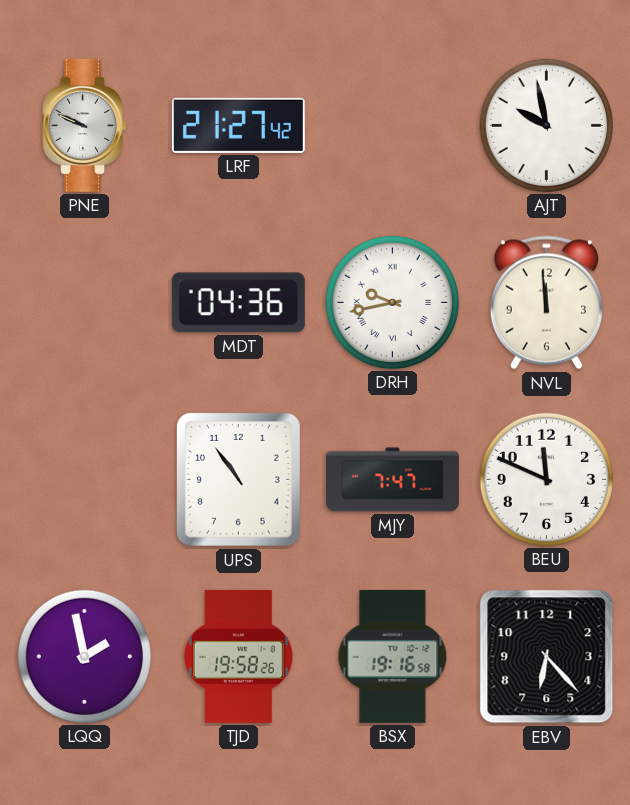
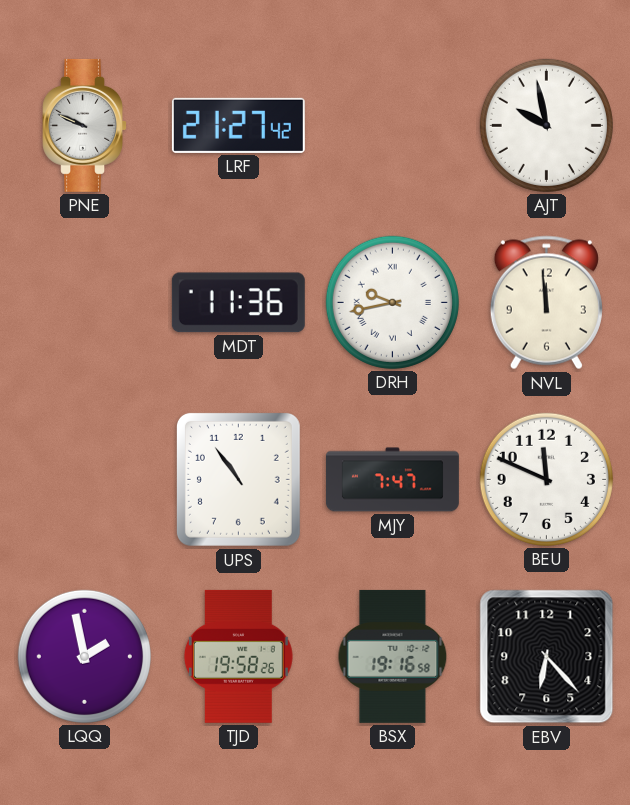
MDT: 04:36 -> 11:36
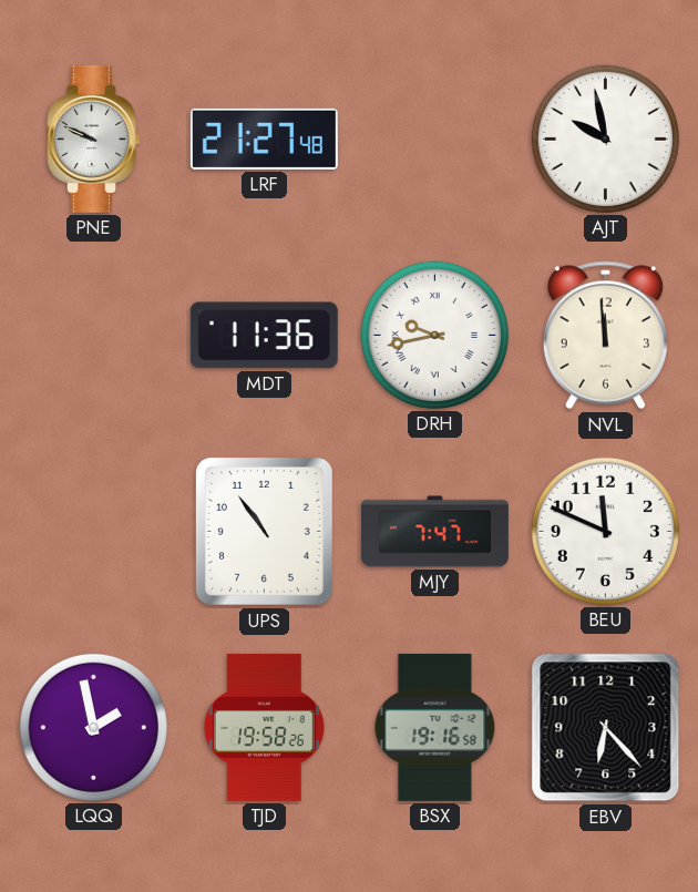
LRF: 21:27:42 -> 21:27:48
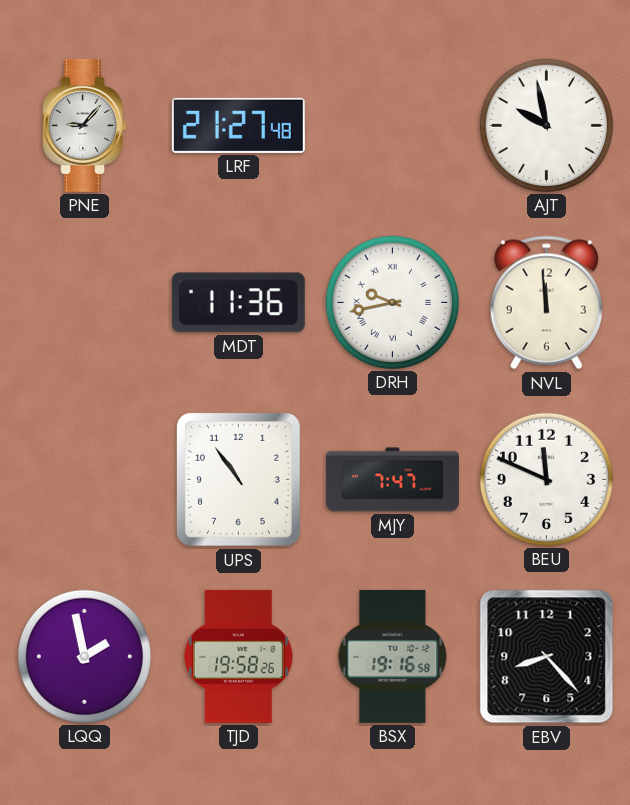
PNE: 9:49 -> 9:07
EBV: 6:23 -> 8:23
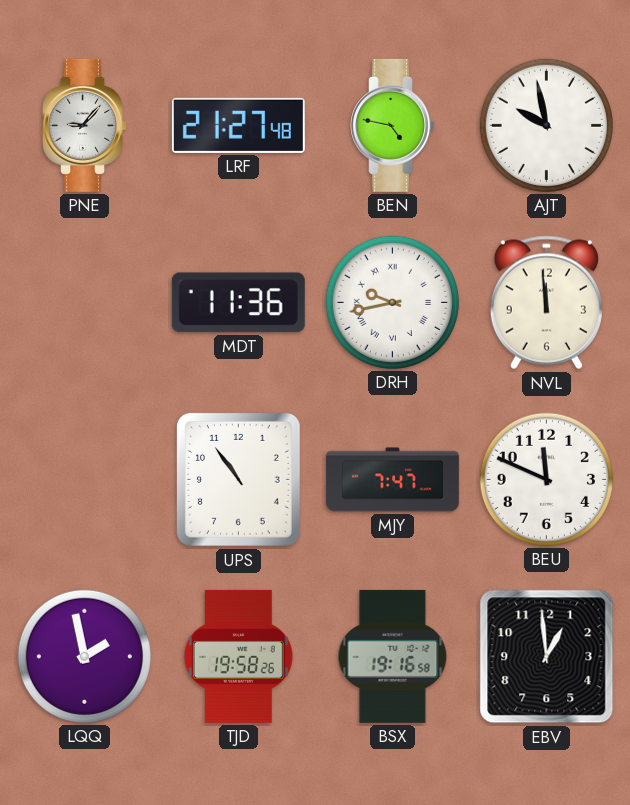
BEN: none -> 4:47
EBV: 8:23 -> 12:59
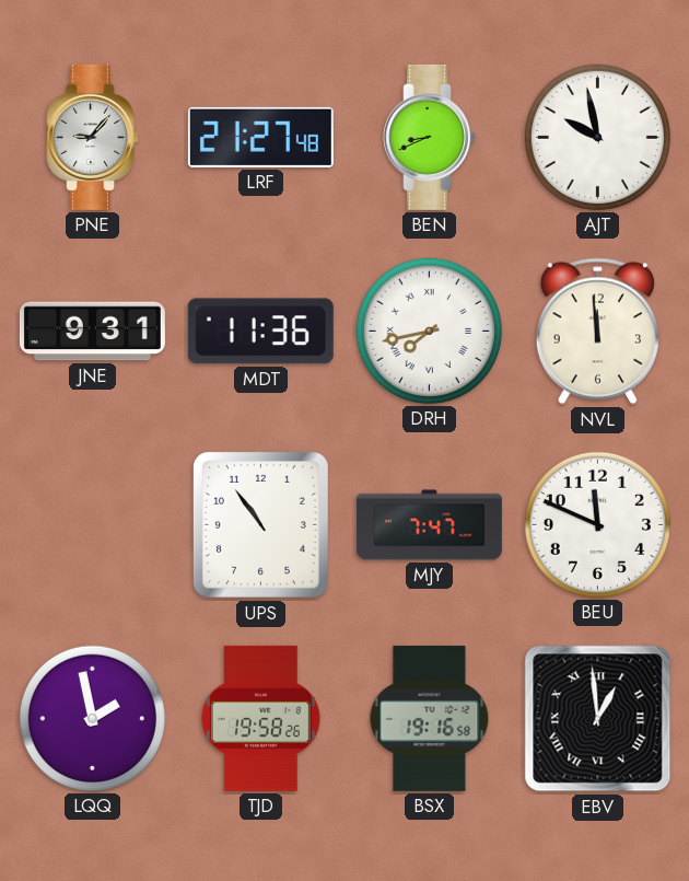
BEN: 4:47 -> 8:41
JNE: none -> 9:31
DRH: 9:43 -> 7:43
EBV numerals: Arabic -> Roman
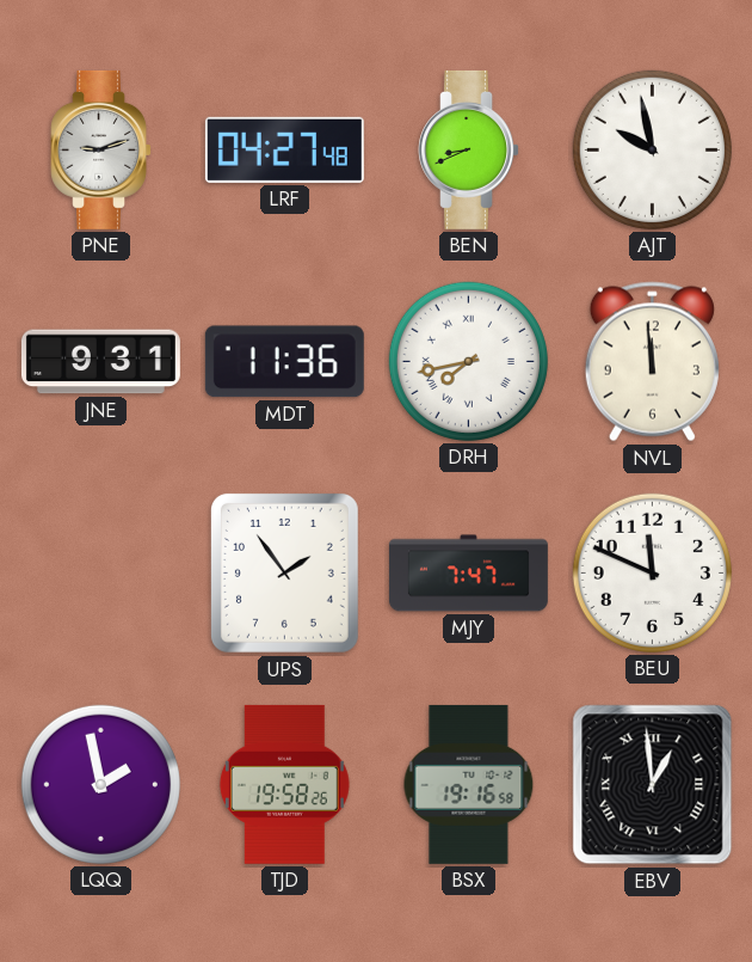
PNE: 9:07 -> 9:12
LRF: 21:27 -> 04:27
UPS: 10:54 -> 1:54
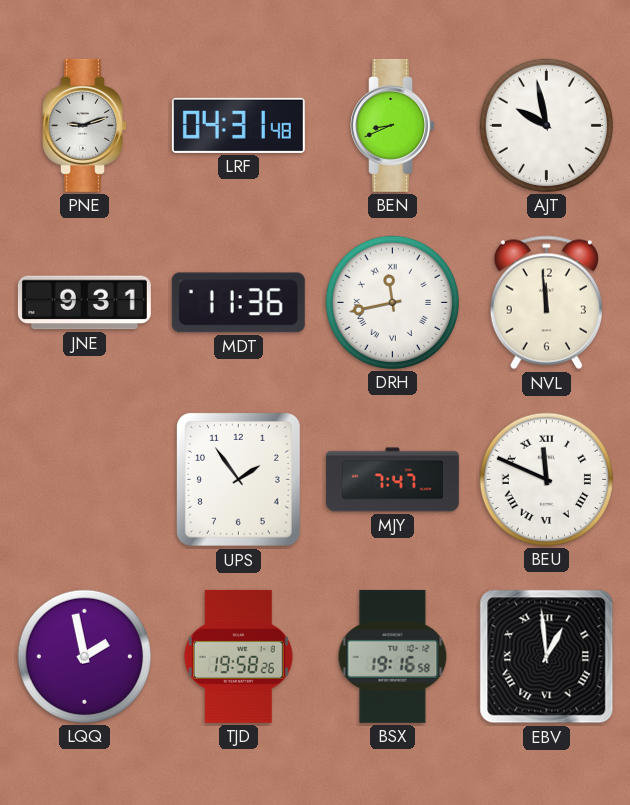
LRF: 04:27 -> 04:31
DRH: 7:43 -> 11:43
BEU numerals: Arabic -> Roman
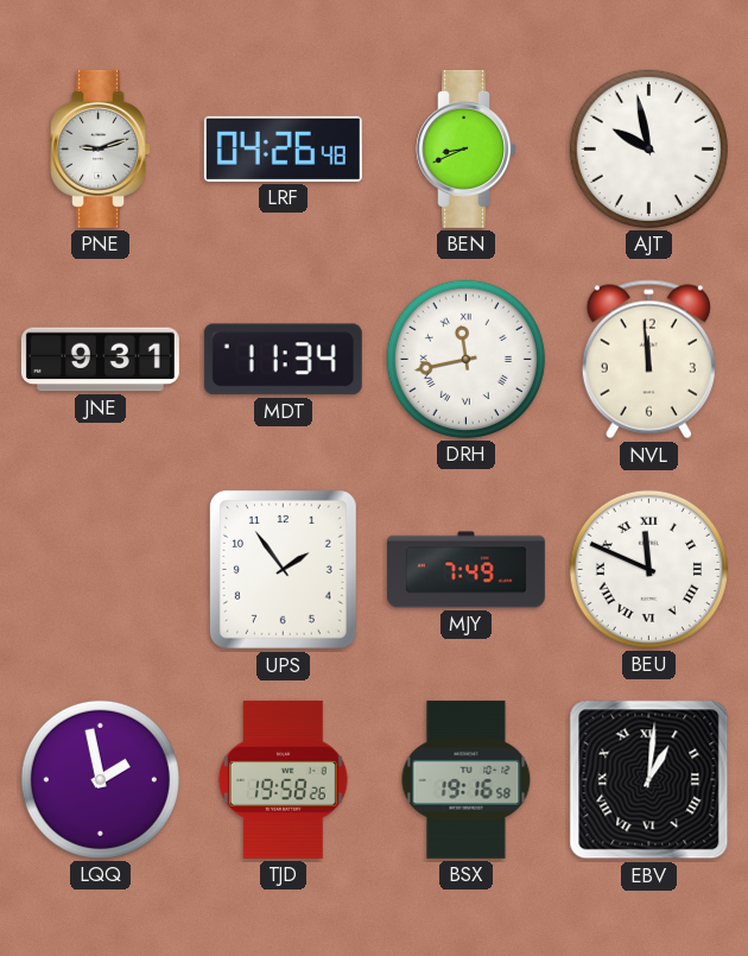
LRF: 04:31 -> 04:26
MDT: 11:36 -> 11:34
MJY: 7:47 -> 7:49
EBV: 12:59 -> 1:01
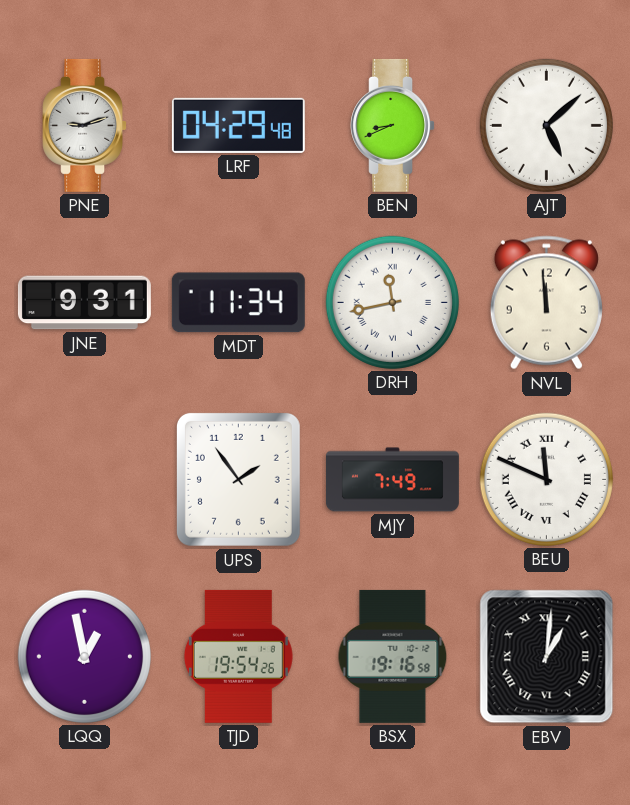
LRF: 04:26 -> 04:29
AJT: 9:58 -> 5:08
LQQ: 1:58 -> 12:58
TJD: 19:58 -> 19:54
